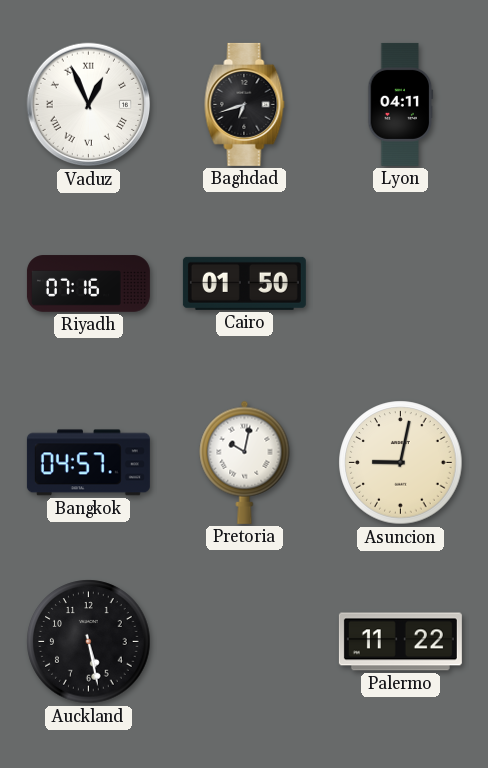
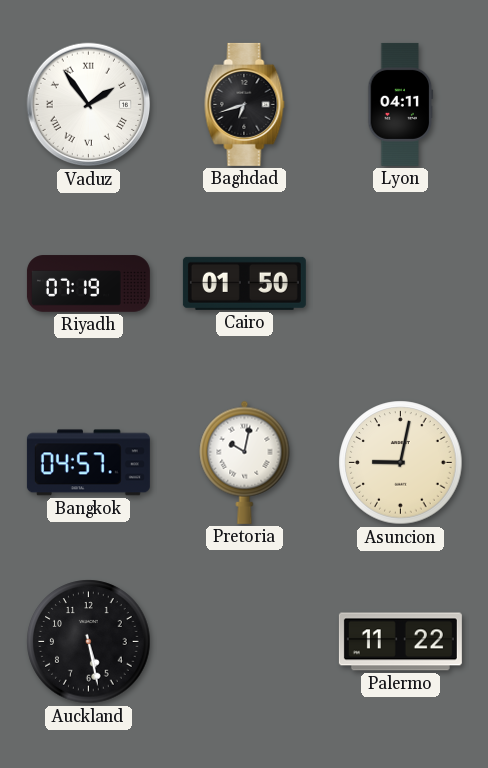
Vaduz: 12:56 -> 1:54
Riyadh: 07:16 -> 07:19
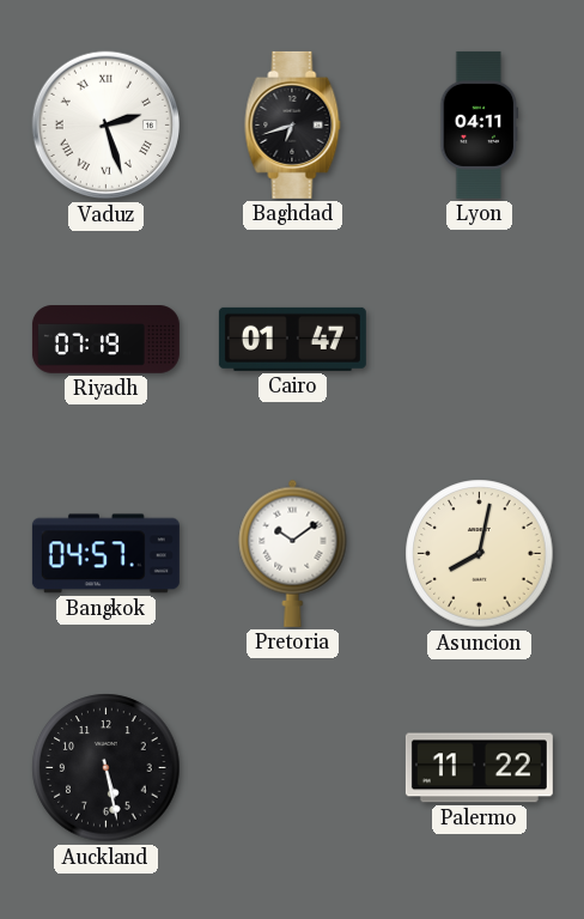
Vaduz: 1:54 -> 2:27
Cairo: 01:50 -> 01:47
Pretoria: 10:02 -> 10:09
Asuncion: 9:02 -> 8:02
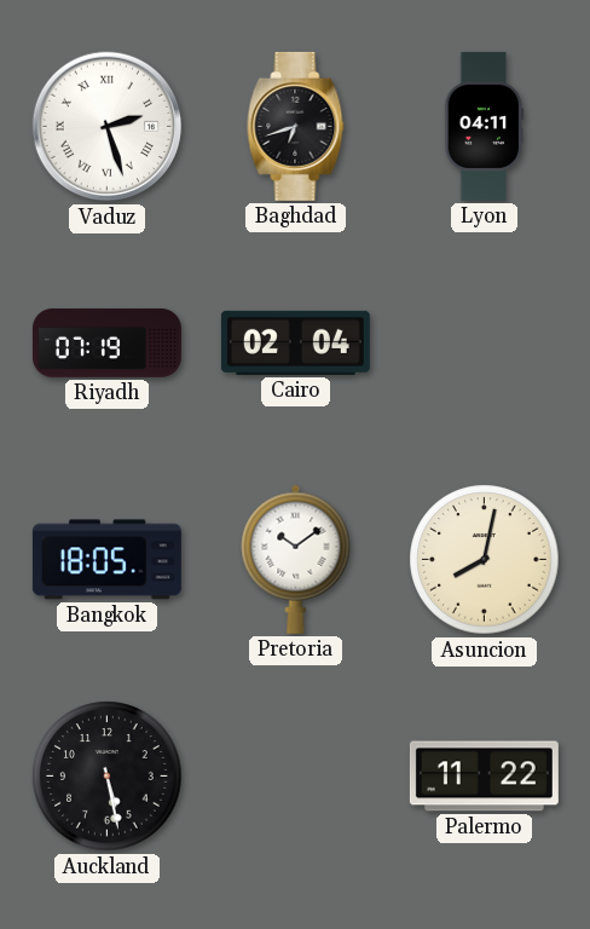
Cairo: 01:47 -> 02:04
Bangkok: 04:57 -> 18:05
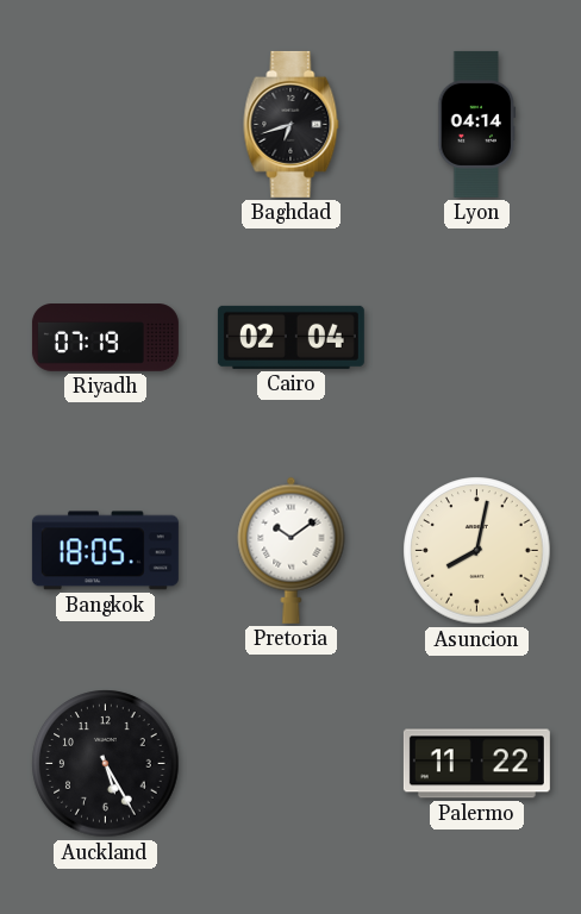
Vaduz: 2:27 -> none
Lyon: 04:11 -> 04:14
Auckland: 5:28 -> 5:25
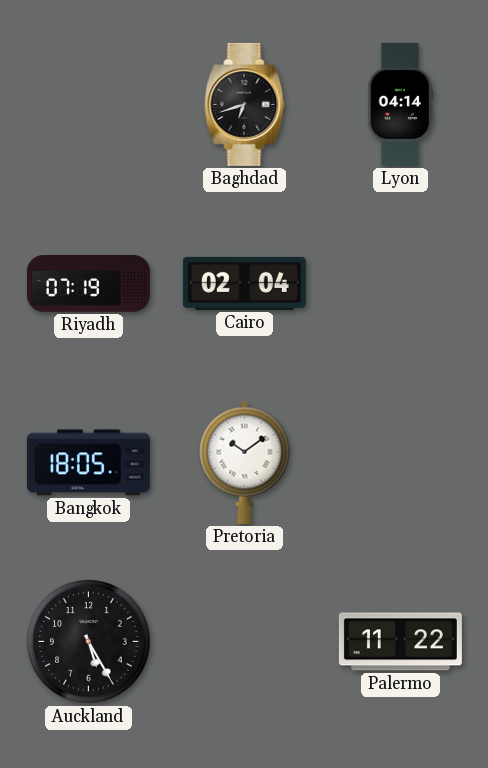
Asuncion: 8:02 -> none
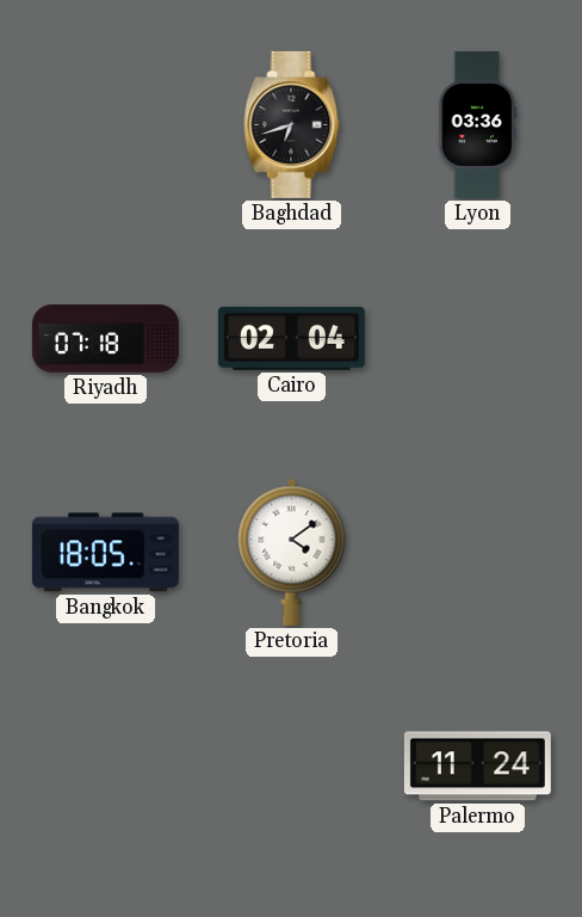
Lyon: 04:14 -> 03:36
Riyadh: 07:19 -> 07:18
Pretoria: 10:09 -> 4:09
Auckland: 5:25 -> none
Palermo: 11:22 -> 11:24
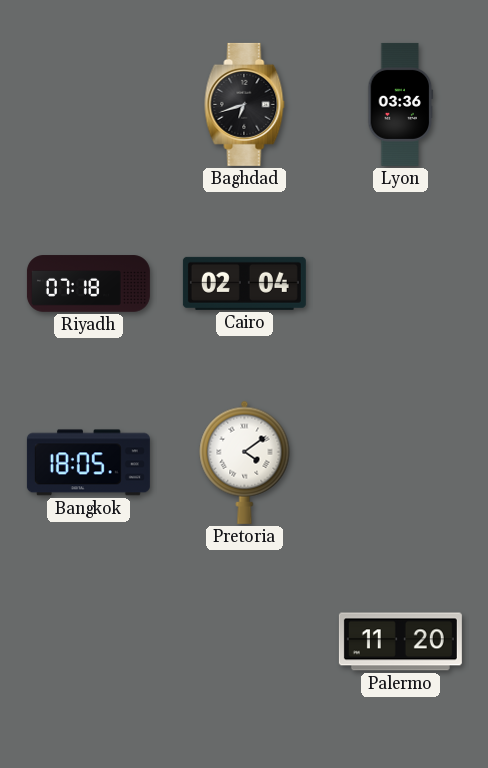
Palermo: 11:24 -> 11:20
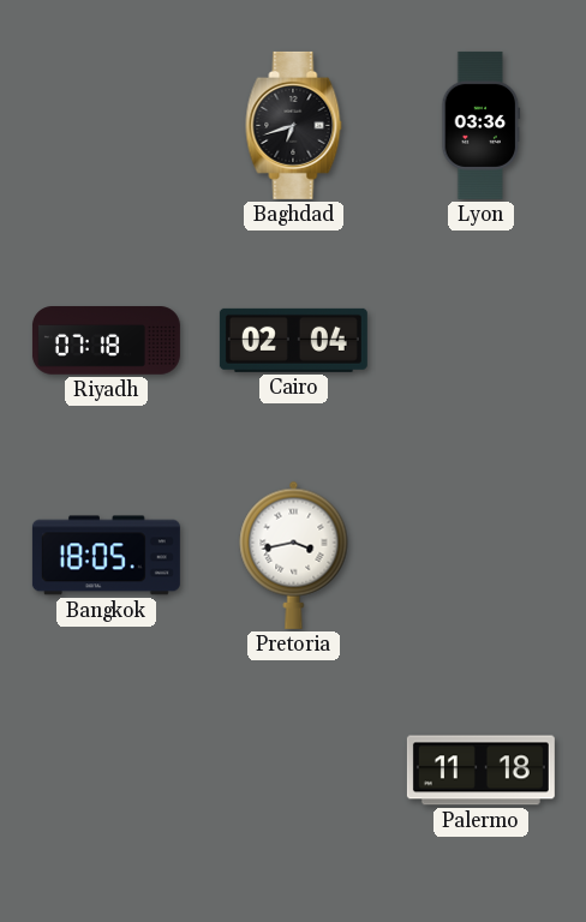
Pretoria: 4:09 -> 3:43
Palermo: 11:20 -> 11:18
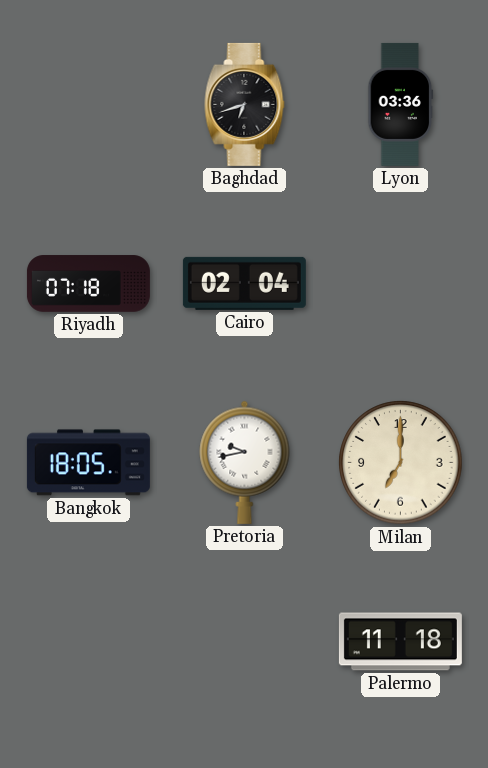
Pretoria: 3:43 -> 9:43
Milan: none -> 7:00
